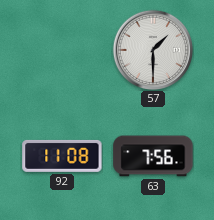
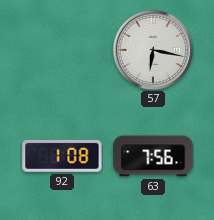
57: 1:30 -> 6:17
92: 11:08 -> 1:08
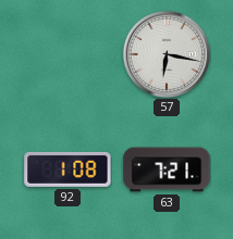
63: 7:56 -> 7:21
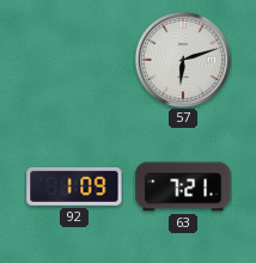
57: 6:17 -> 6:12
92: 1:08 -> 1:09
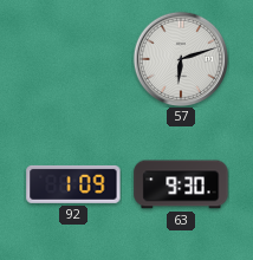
63: 7:21 -> 9:30
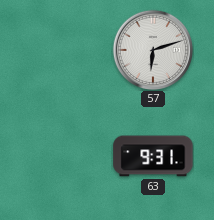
92: 1:09 -> none
63: 9:30 -> 9:31
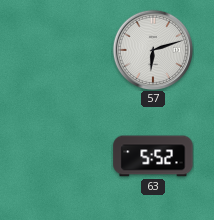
63: 9:31 -> 5:52
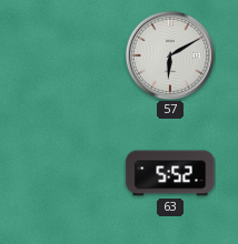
57: 6:12 -> 6:10
